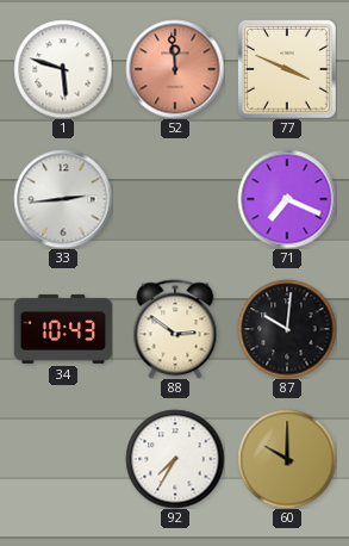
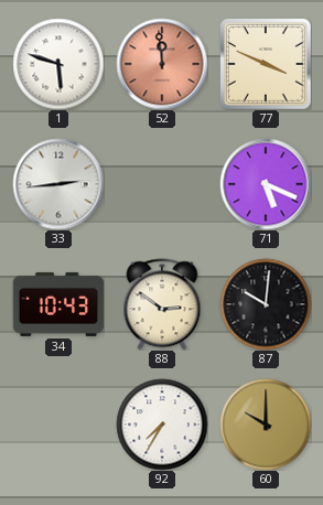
71: 7:19 -> 5:19
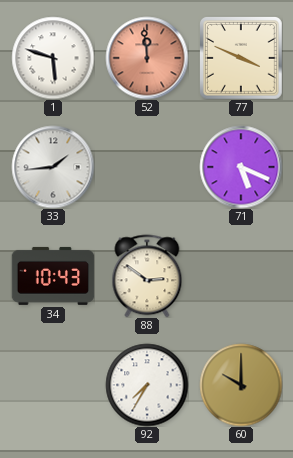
33: 2:44 -> 1:44
87: 10:01 -> none
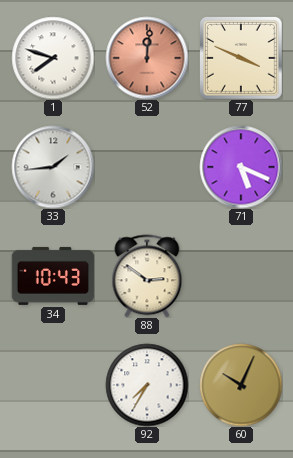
1: 5:48 -> 7:48
52: 11:59 -> 12:01
60: 10:00 -> 10:04
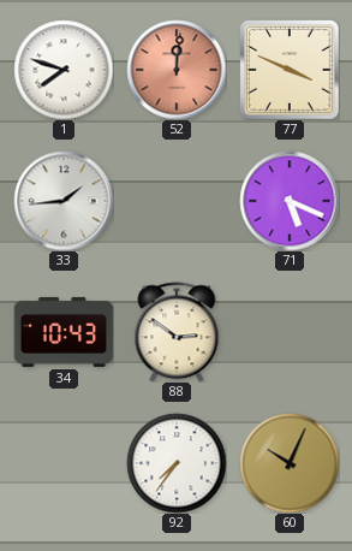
92: 7:35 -> 7:36
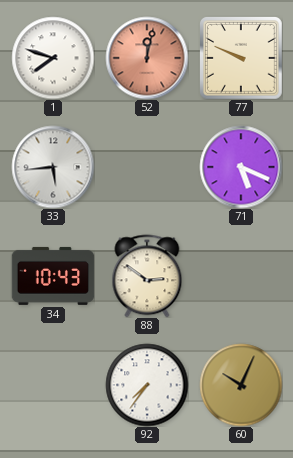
52: 12:01 -> 12:02
77: 3:49 -> 9:49
33: 1:44 -> 5:44
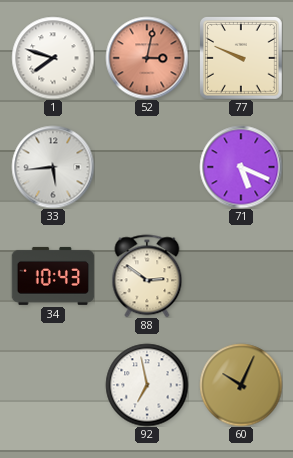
52: 12:02 -> 3:02
92: 7:36 -> 6:58
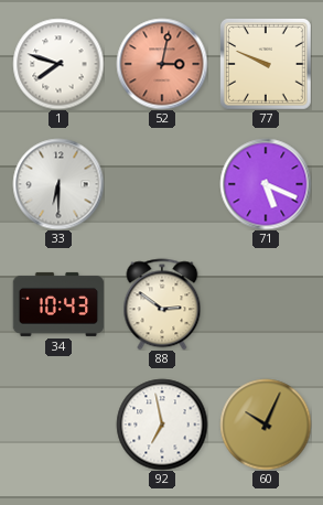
33: 5:44 -> 6:30
